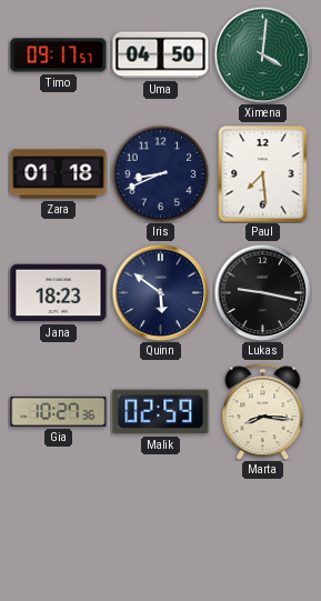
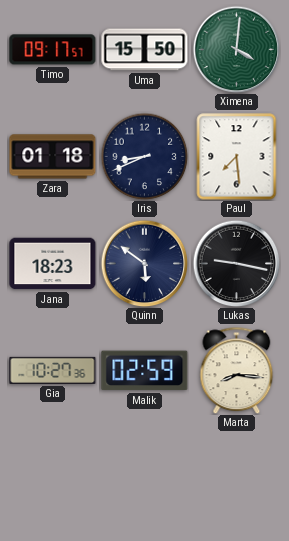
Uma: 04:50 -> 15:50
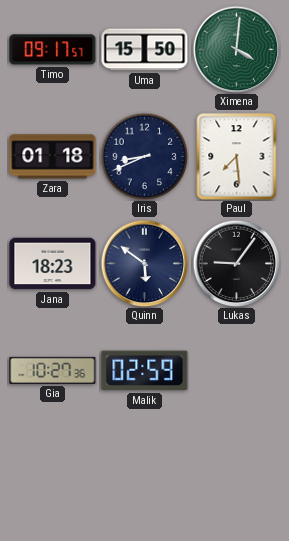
Lukas: 9:17 -> 9:06
Marta: 8:16 -> none
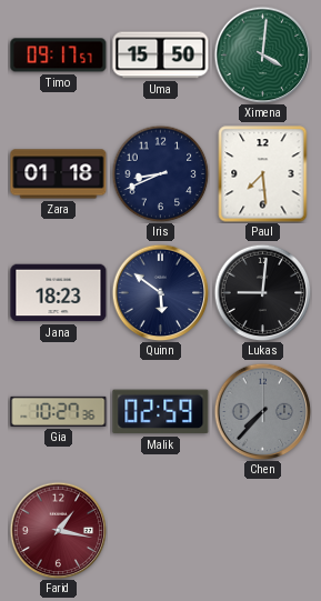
Lukas: 9:06 -> 9:01
Chen: none -> 7:37
Farid: none -> 1:17
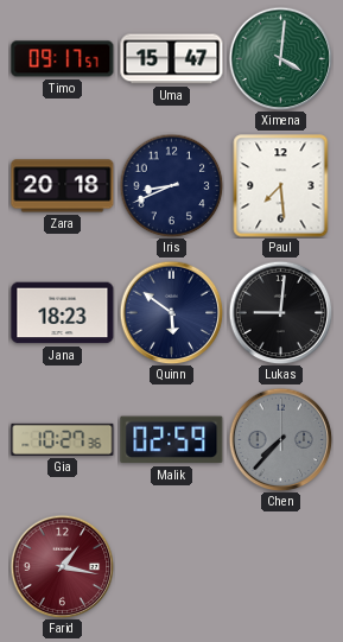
Uma: 15:50 -> 15:47
Zara: 01:18 -> 20:18
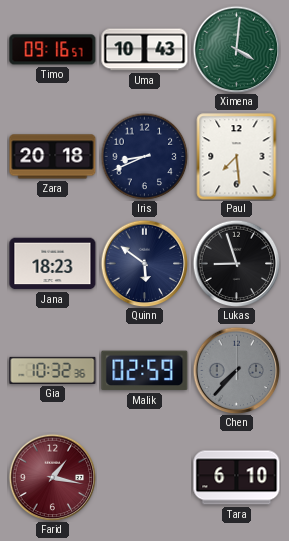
Timo: 09:17 -> 09:16
Uma: 15:47 -> 10:43
Lukas: 9:01 -> 8:57
Gia: 10:27 -> 10:32
Tara: none -> 6:10
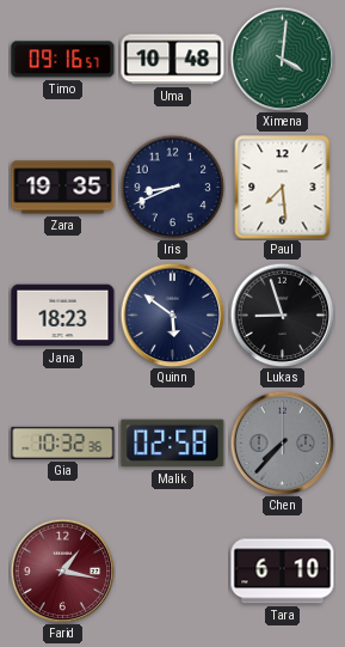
Uma: 10:43 -> 10:48
Zara: 20:18 -> 19:35
Malik: 02:59 -> 02:58
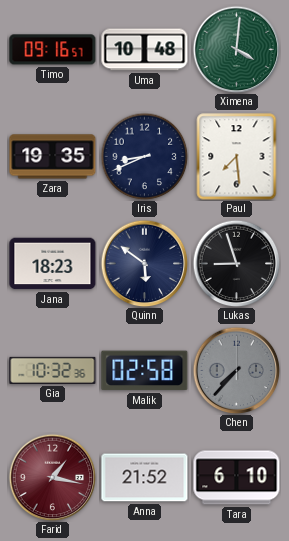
Anna: none -> 21:52
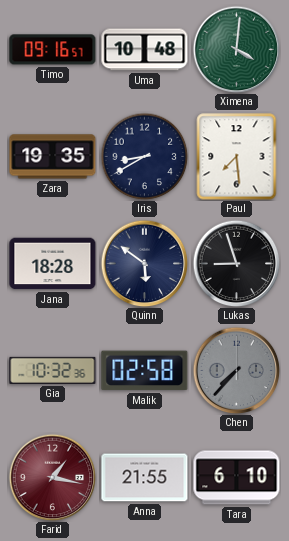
Iris: 8:41 -> 8:40
Jana: 18:23 -> 18:28
Anna: 21:52 -> 21:55
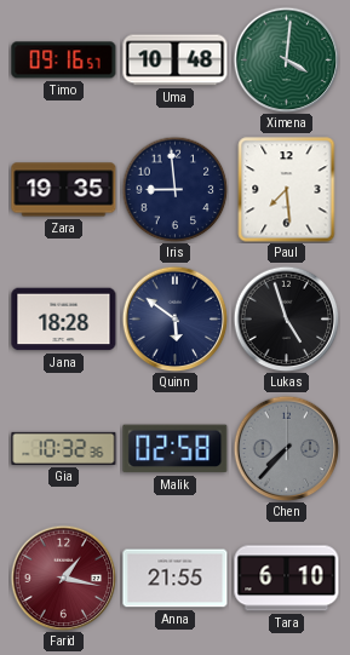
Iris: 8:40 -> 8:59
Lukas: 8:57 -> 4:57
